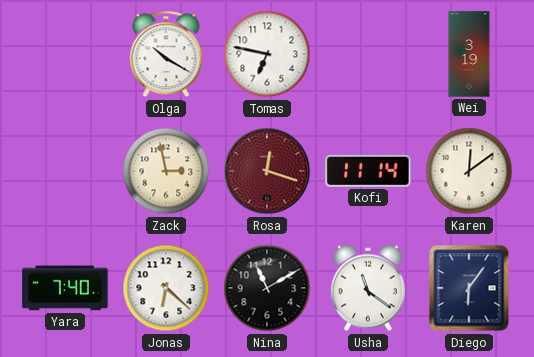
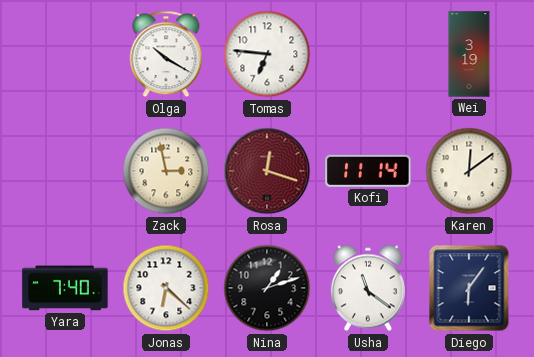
Tomas: 6:47 -> 6:46
Nina: 11:10 -> 1:12
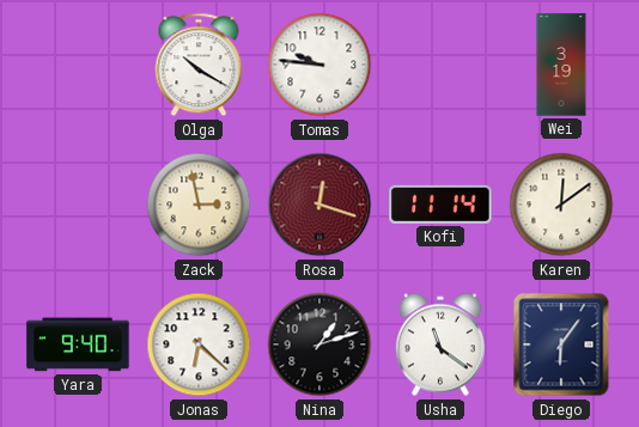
Tomas: 6:46 -> 9:46
Yara: 7:40 -> 9:40
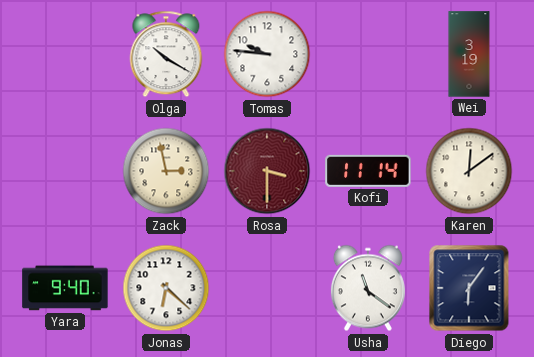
Rosa: 12:18 -> 3:30
Nina: 1:12 -> none
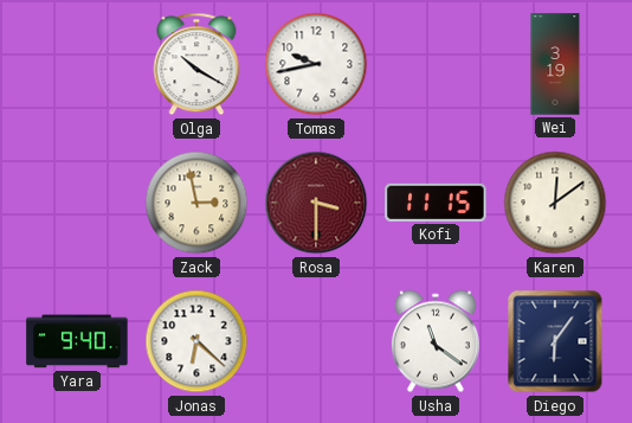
Tomas: 9:46 -> 9:43
Kofi: 11:14 -> 11:15
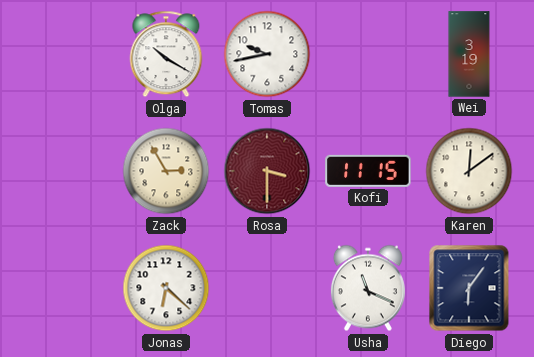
Zack: 2:58 -> 2:55
Yara: 9:40 -> none
Usha: 11:21 -> 11:19
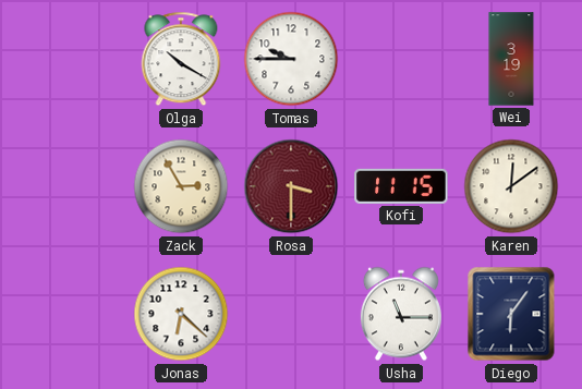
Tomas: 9:43 -> 9:45
Usha: 11:19 -> 11:15
